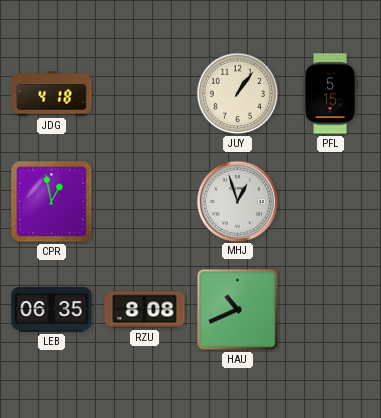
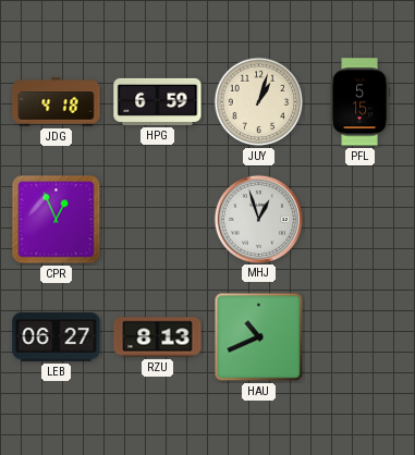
HPG: none -> 6:59
JUY: 1:06 -> 1:03
CPR: 12:58 -> 12:56
LEB: 06:35 -> 06:27
RZU: 8:08 -> 8:13
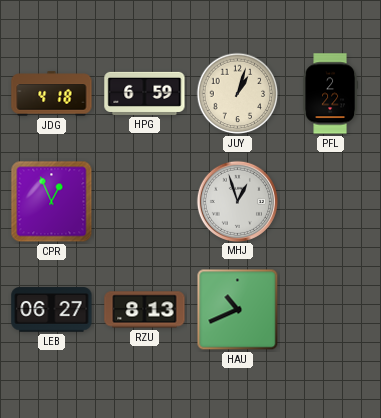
PFL: 5:15 -> 2:22
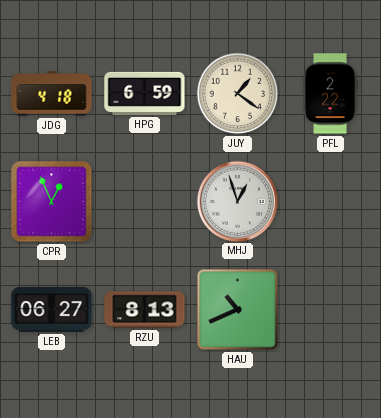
JUY: 1:03 -> 1:21
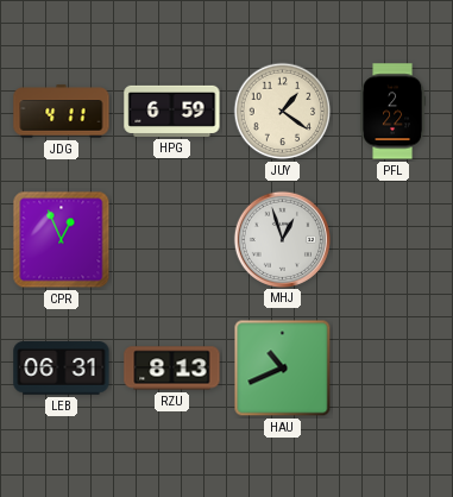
JDG: 4:18 -> 4:11
LEB: 06:27 -> 06:31
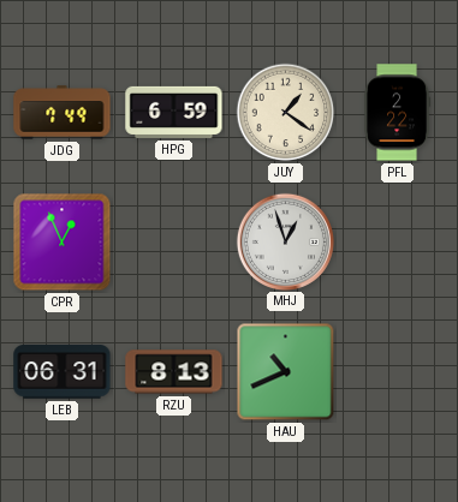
JDG: 4:11 -> 7:49
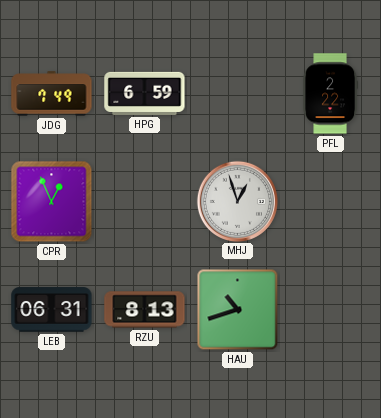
JUY: 1:21 -> none
HAU: 10:41 -> 10:42
